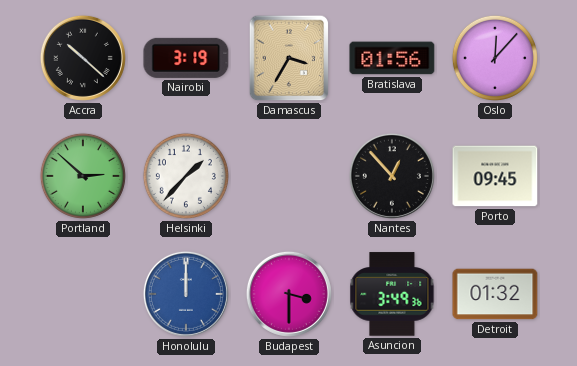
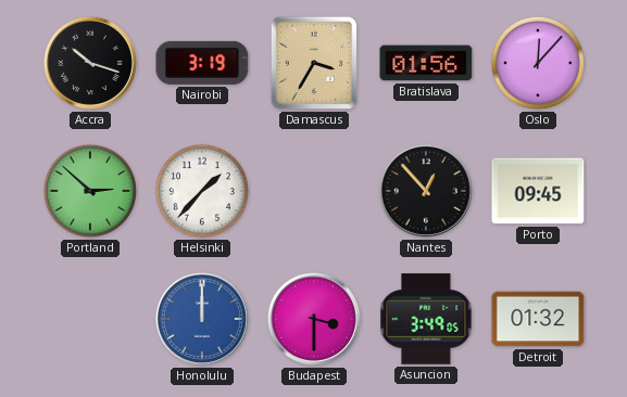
Accra: 10:22 -> 10:18
Asuncion: 3:49:36 -> 3:49:05
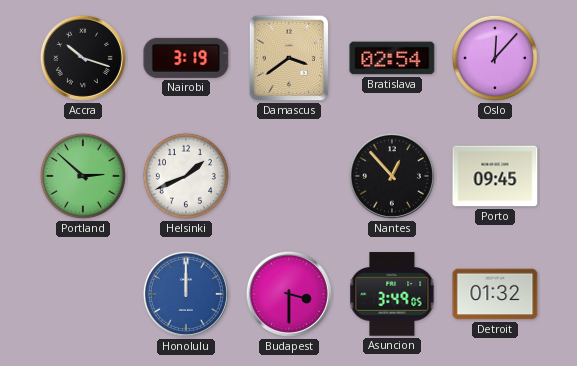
Damascus: 3:35 -> 3:39
Bratislava: 01:56 -> 02:54
Helsinki: 1:37 -> 1:41
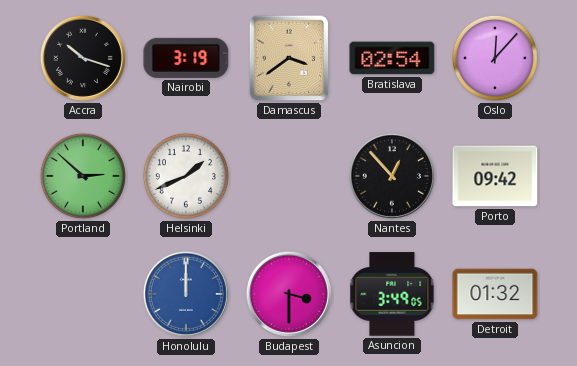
Porto: 09:45 -> 09:42
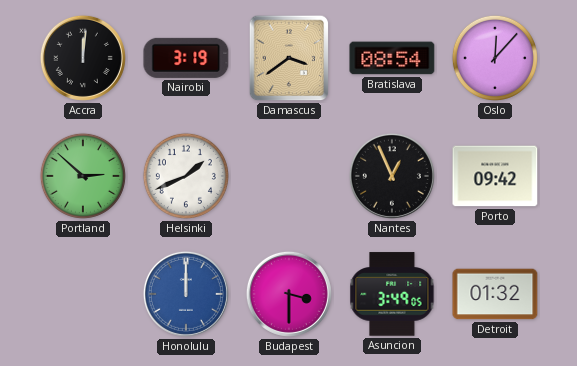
Accra: 10:18 -> 12:01
Bratislava: 02:54 -> 08:54
Nantes: 12:53 -> 12:56
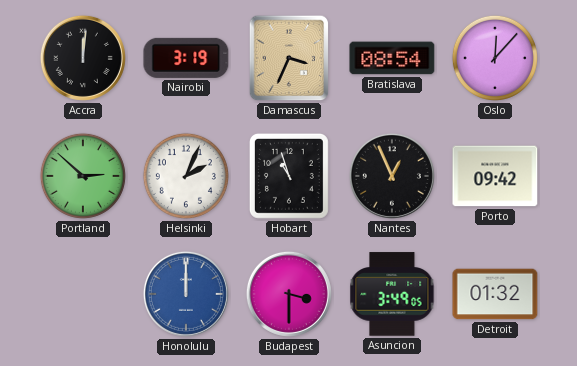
Damascus: 3:39 -> 3:34
Helsinki: 1:41 -> 2:04
Hobart: none -> 10:57
